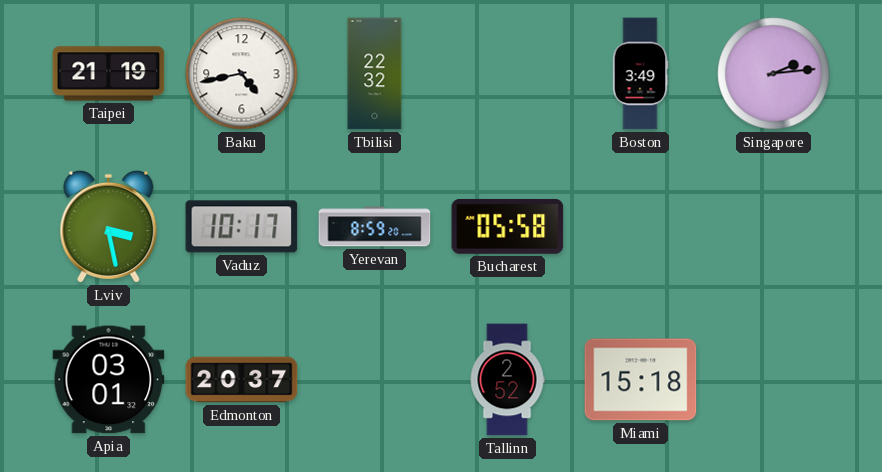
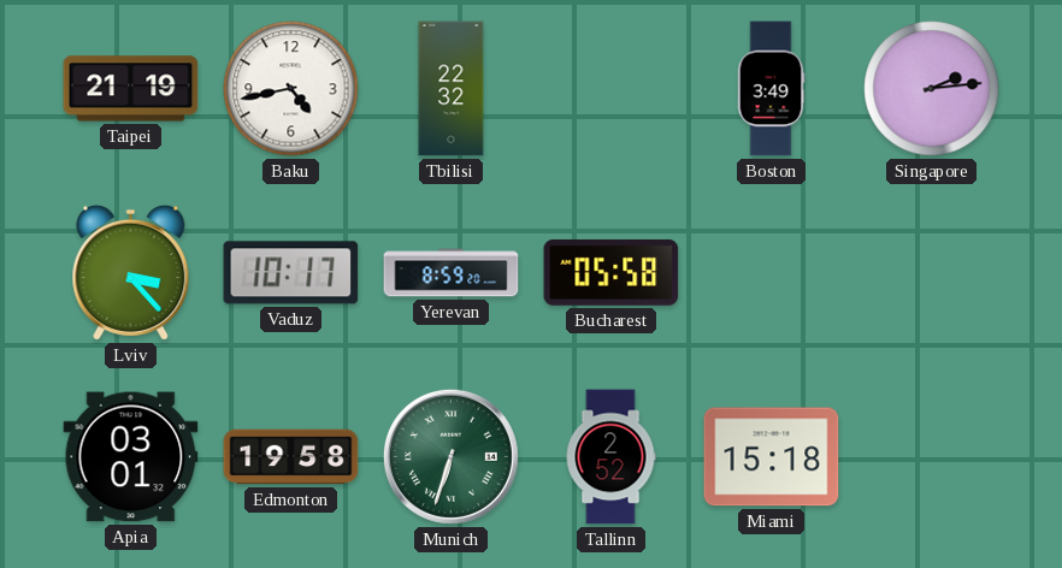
Lviv: 3:28 -> 3:23
Edmonton: 20:37 -> 19:58
Munich: none -> 6:33
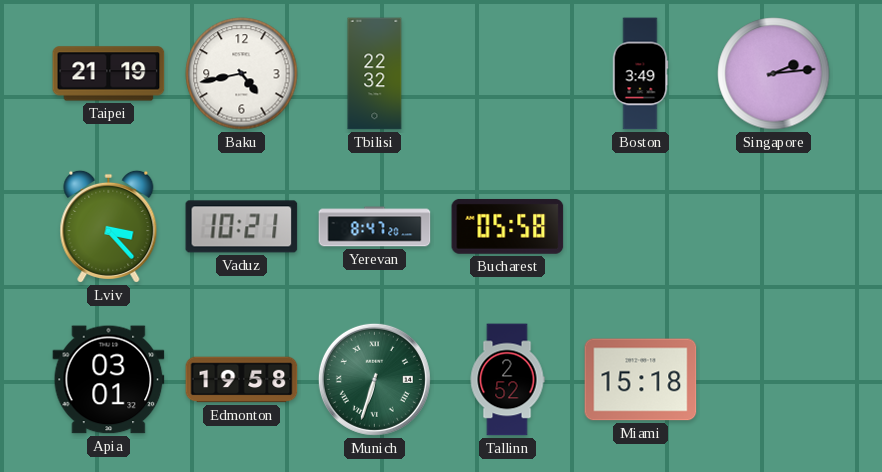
Vaduz: 10:17 -> 10:21
Yerevan: 8:59 -> 8:47
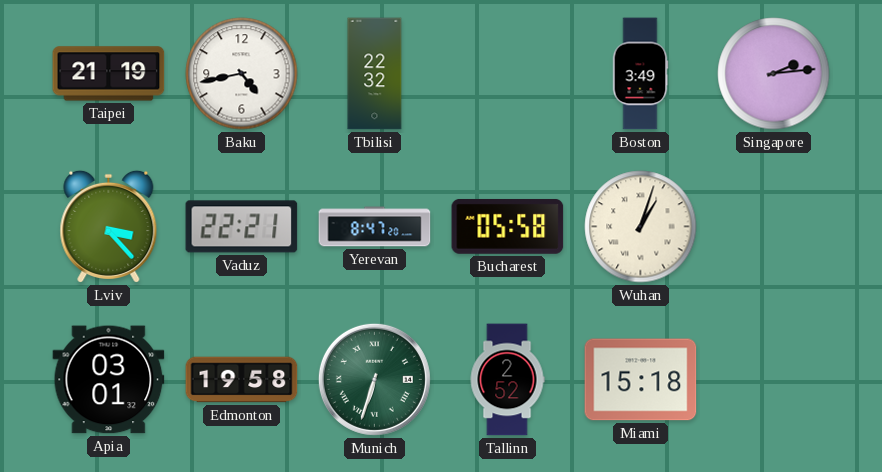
Vaduz: 10:21 -> 22:21
Wuhan: none -> 1:03
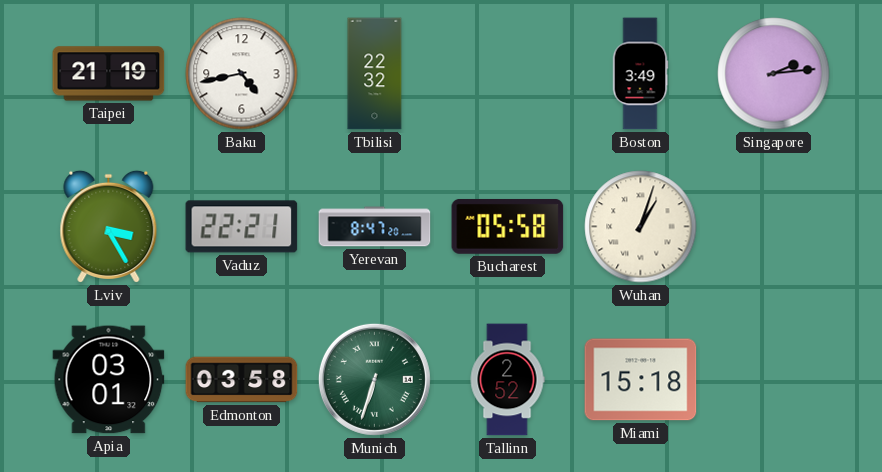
Lviv: 3:23 -> 3:25
Edmonton: 19:58 -> 03:58
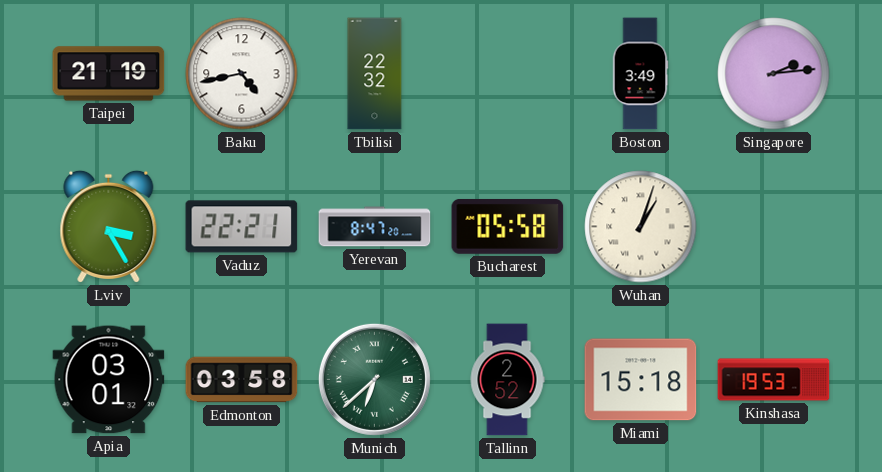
Munich: 6:33 -> 6:38
Kinshasa: none -> 19:53
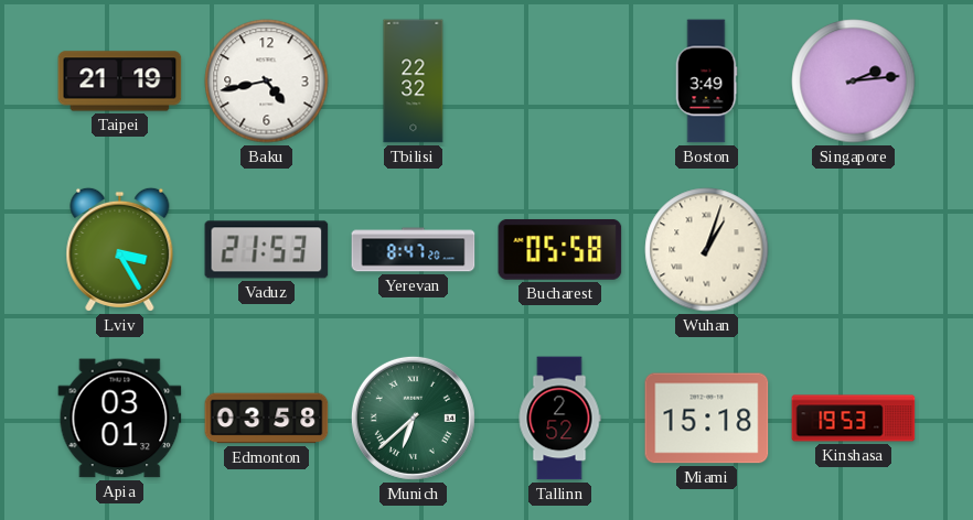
Vaduz: 22:21 -> 21:53
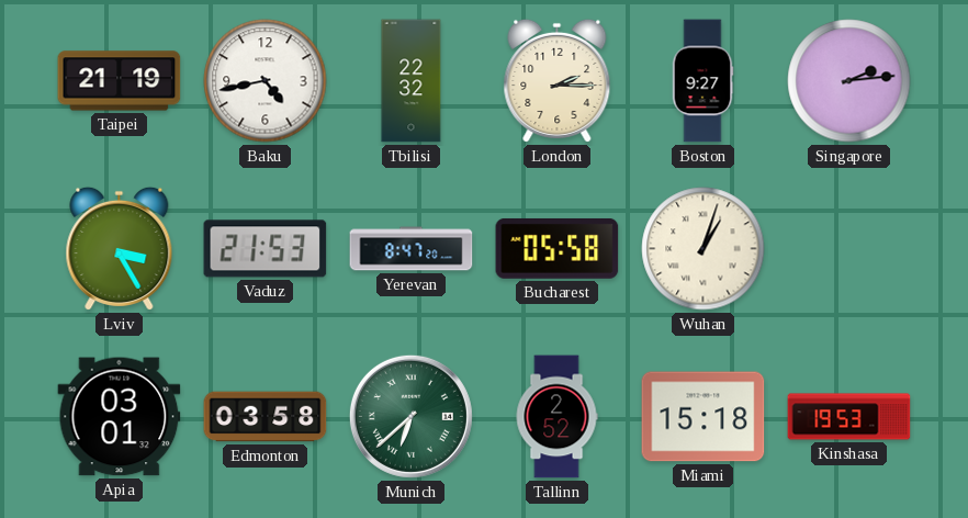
London: none -> 2:15
Boston: 3:49 -> 9:27
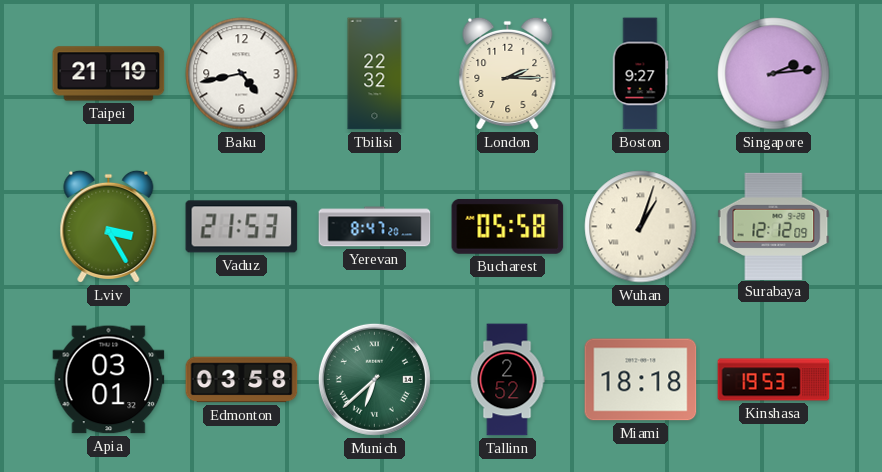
Surabaya: none -> 12:12
Miami: 15:18 -> 18:18
